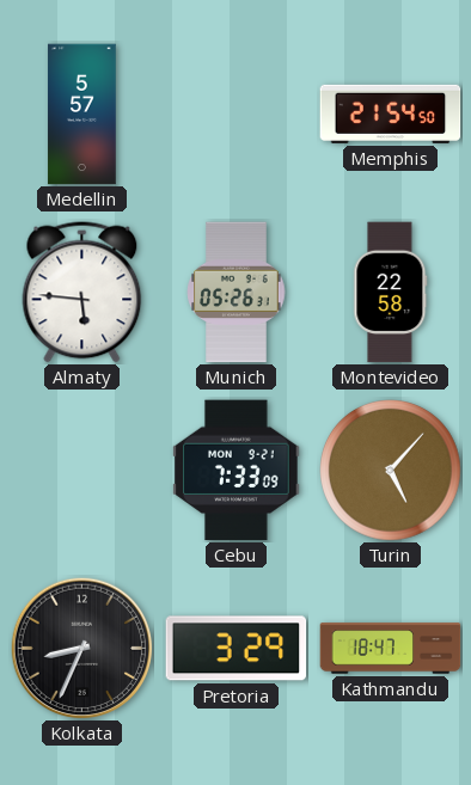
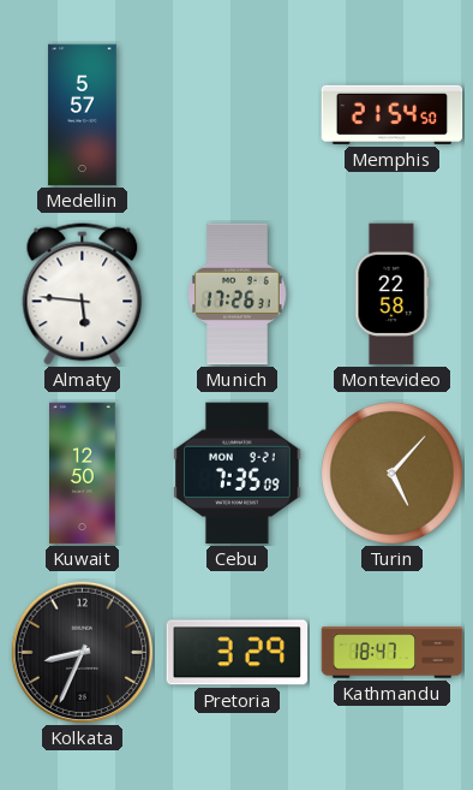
Munich: 05:26 -> 17:26
Kuwait: none -> 12:50
Cebu: 7:33 -> 7:35
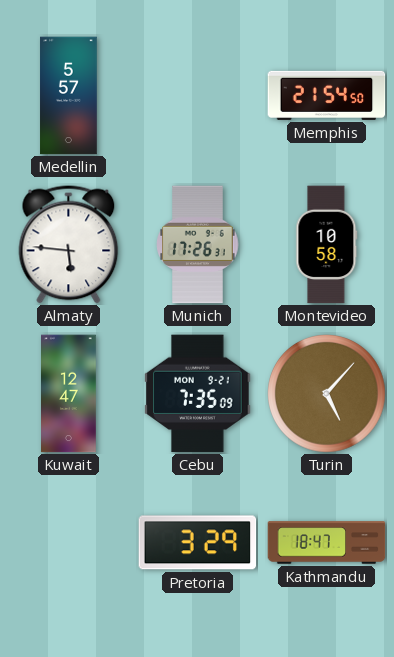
Montevideo: 22:58 -> 10:58
Kuwait: 12:50 -> 12:47
Kolkata: 8:34 -> none
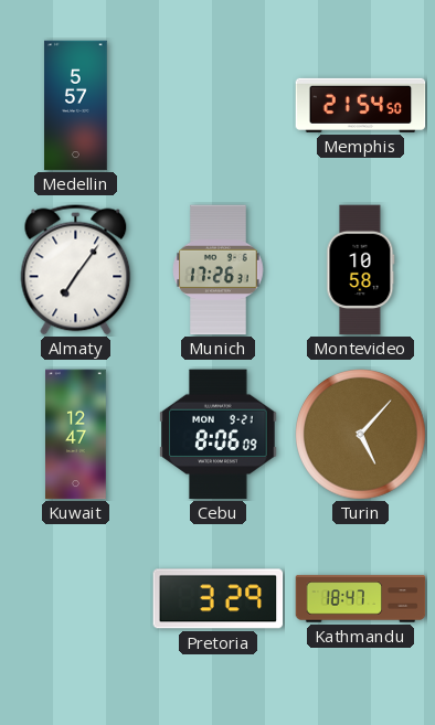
Almaty: 5:46 -> 7:06
Cebu: 7:35 -> 8:06
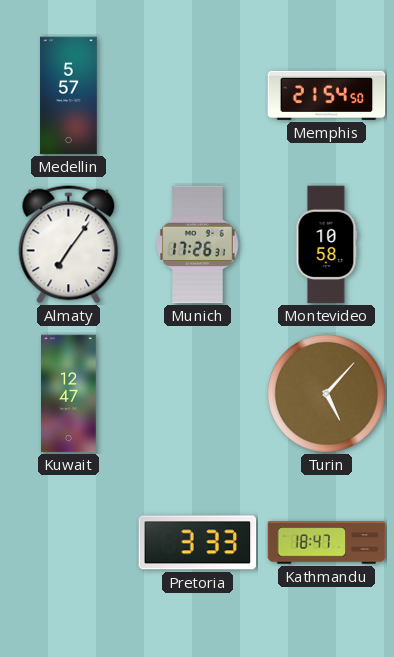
Cebu: 8:06 -> none
Pretoria: 3:29 -> 3:33
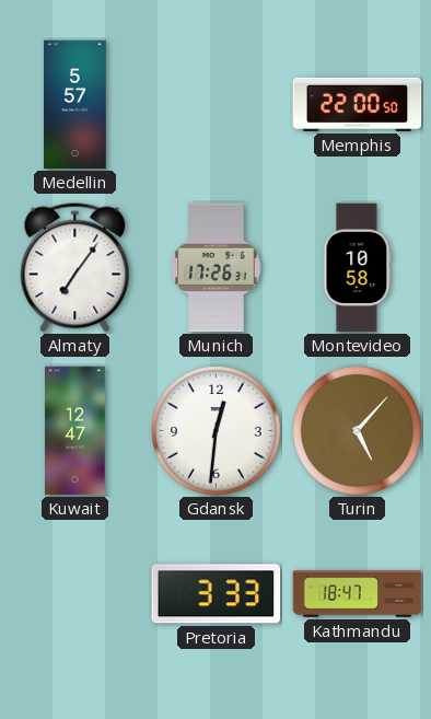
Memphis: 21:54 -> 22:00
Gdansk: none -> 12:31
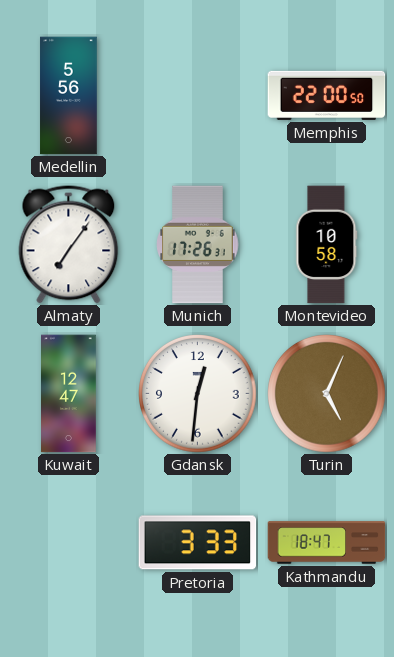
Medellin: 5:57 -> 5:56
Turin: 5:07 -> 5:04
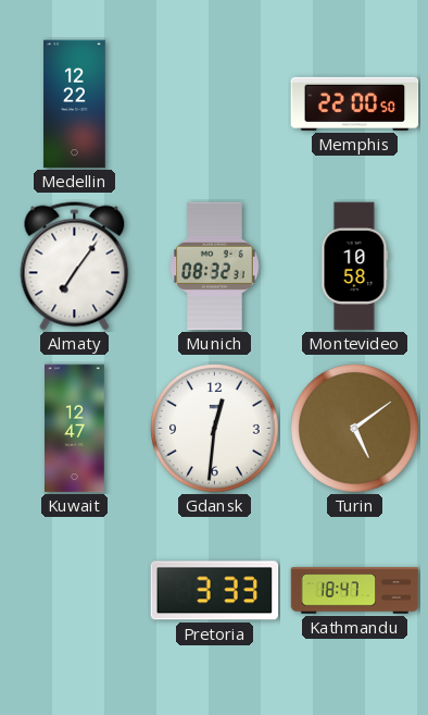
Medellin: 5:56 -> 12:22
Munich: 17:26 -> 08:32
Turin: 5:04 -> 5:09
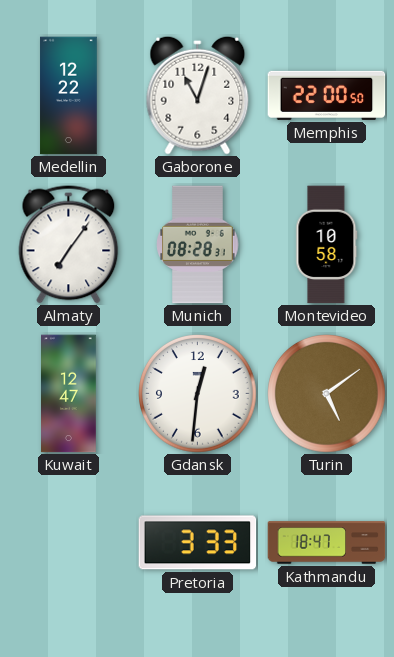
Gaborone: none -> 11:03
Munich: 08:32 -> 08:28
